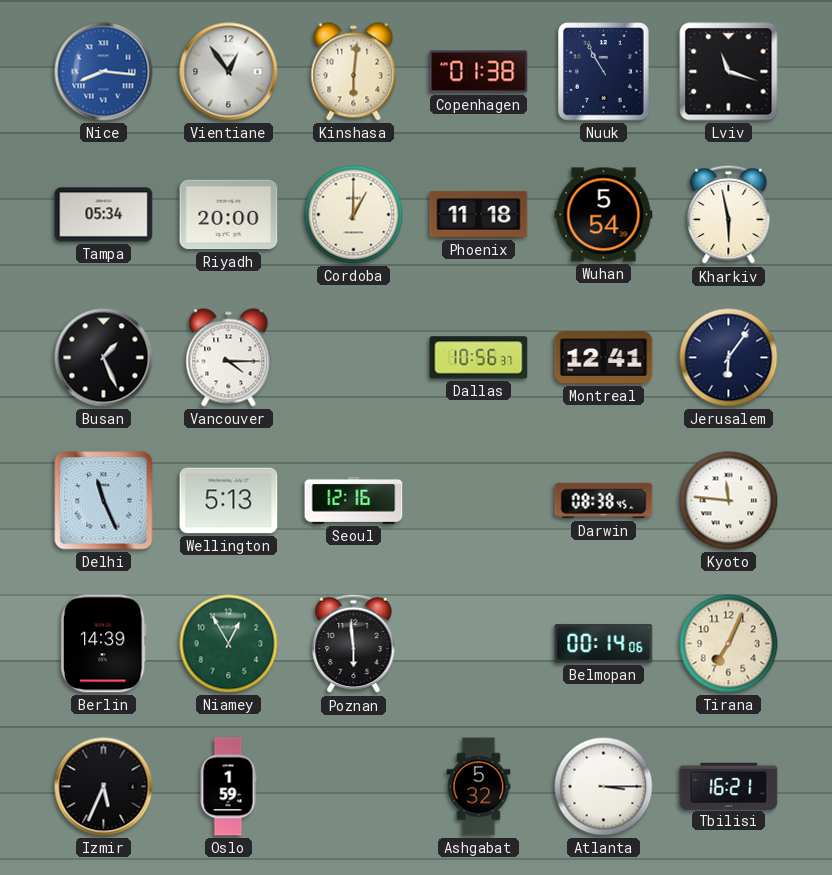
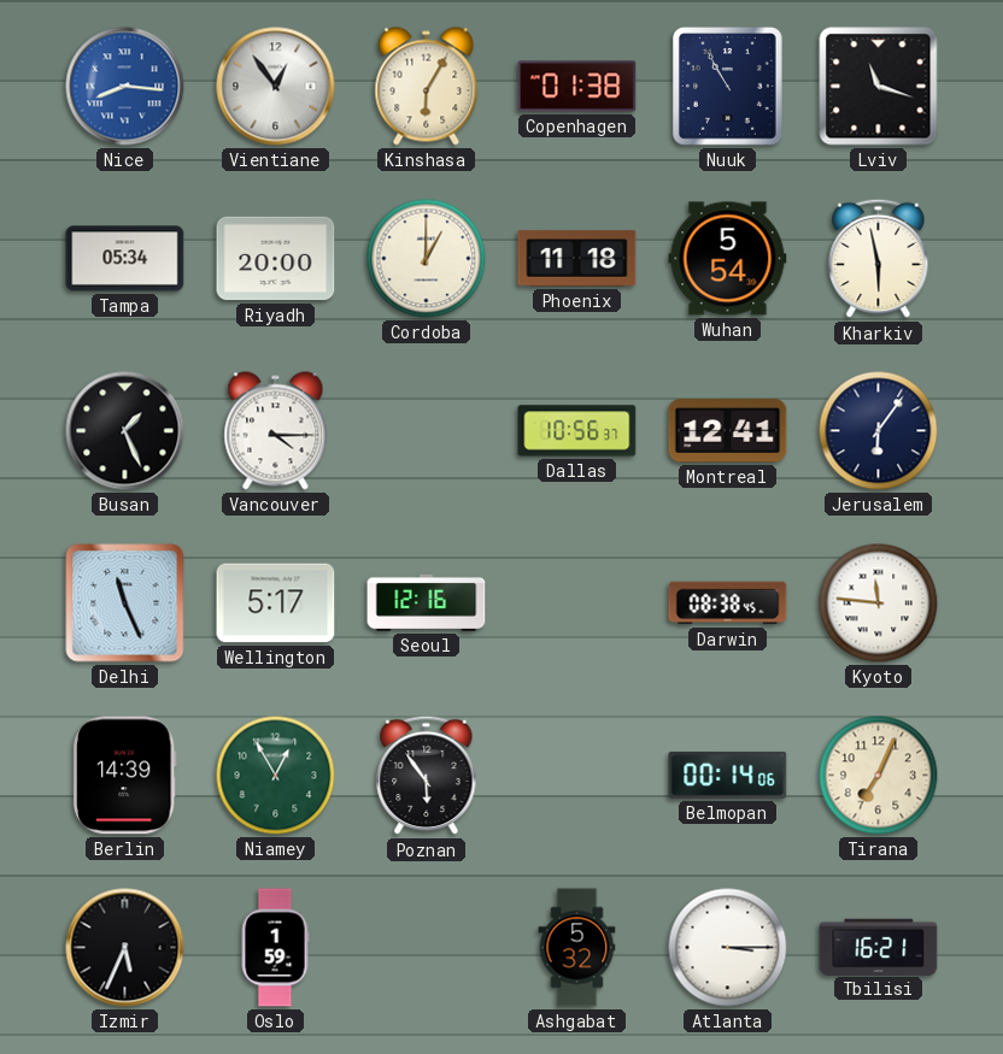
Kinshasa: 6:01 -> 6:05
Wellington: 5:13 -> 5:17
Poznan: 5:59 -> 5:54
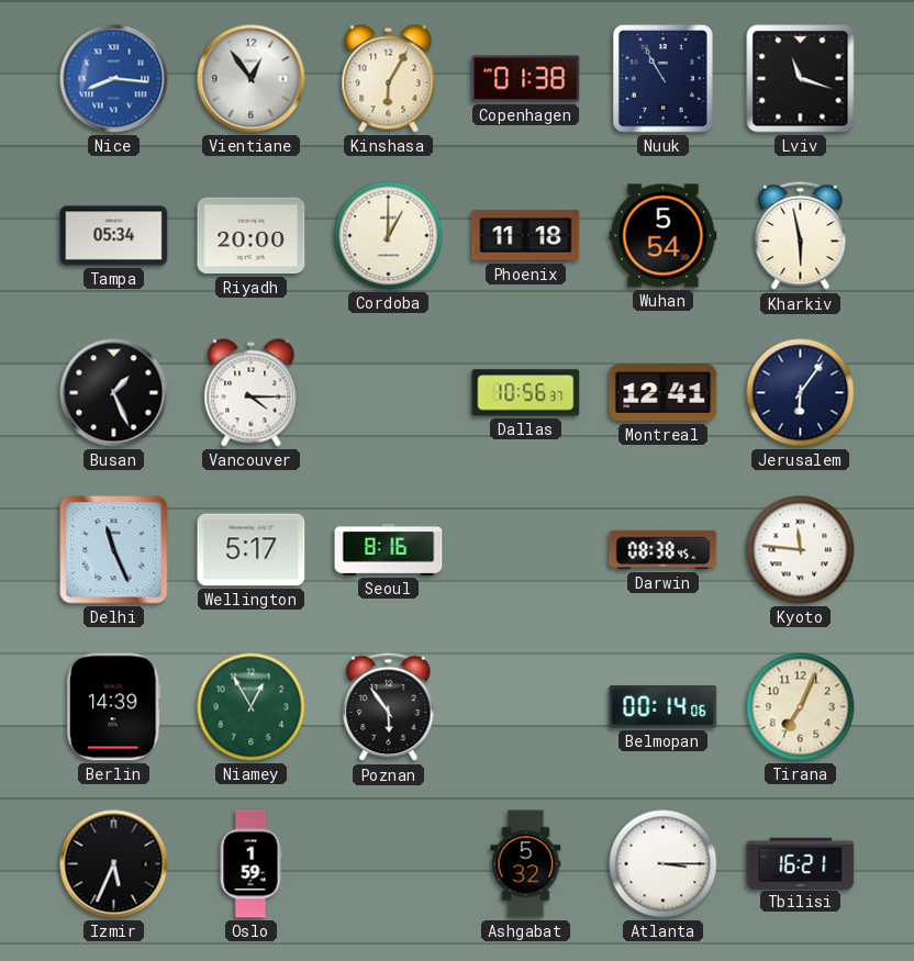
Seoul: 12:16 -> 8:16
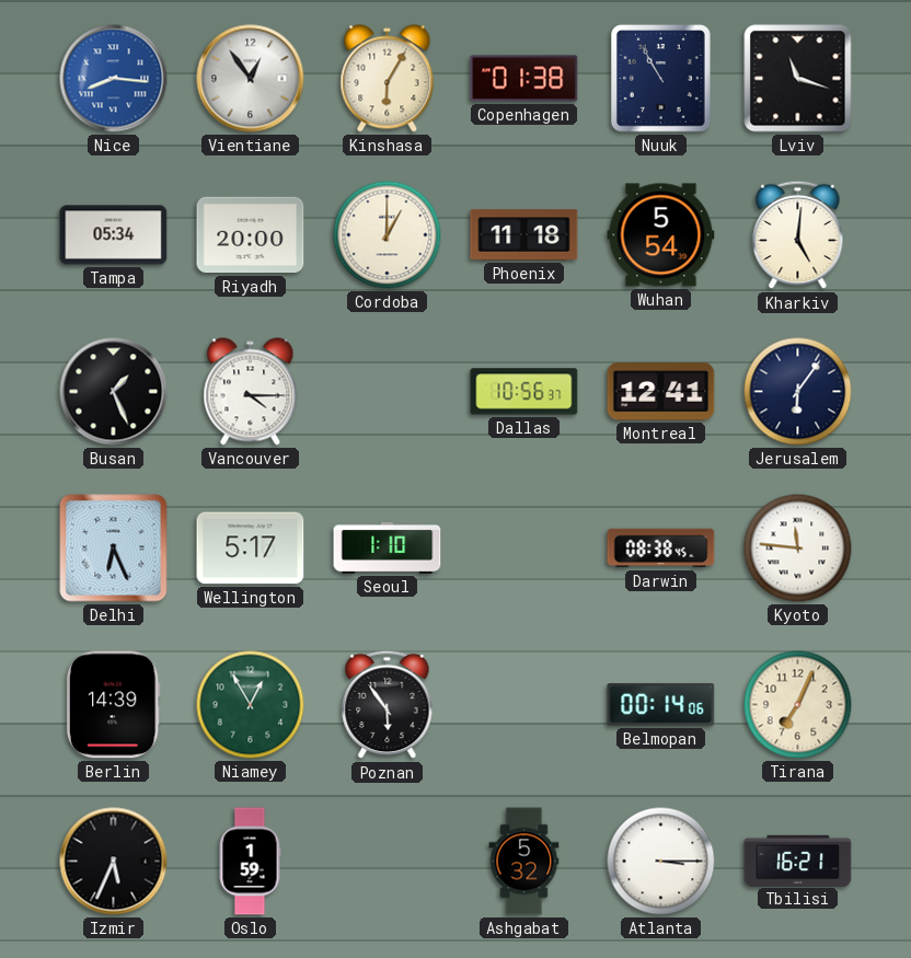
Kharkiv: 5:58 -> 5:01
Delhi: 11:26 -> 6:26
Seoul: 8:16 -> 1:10
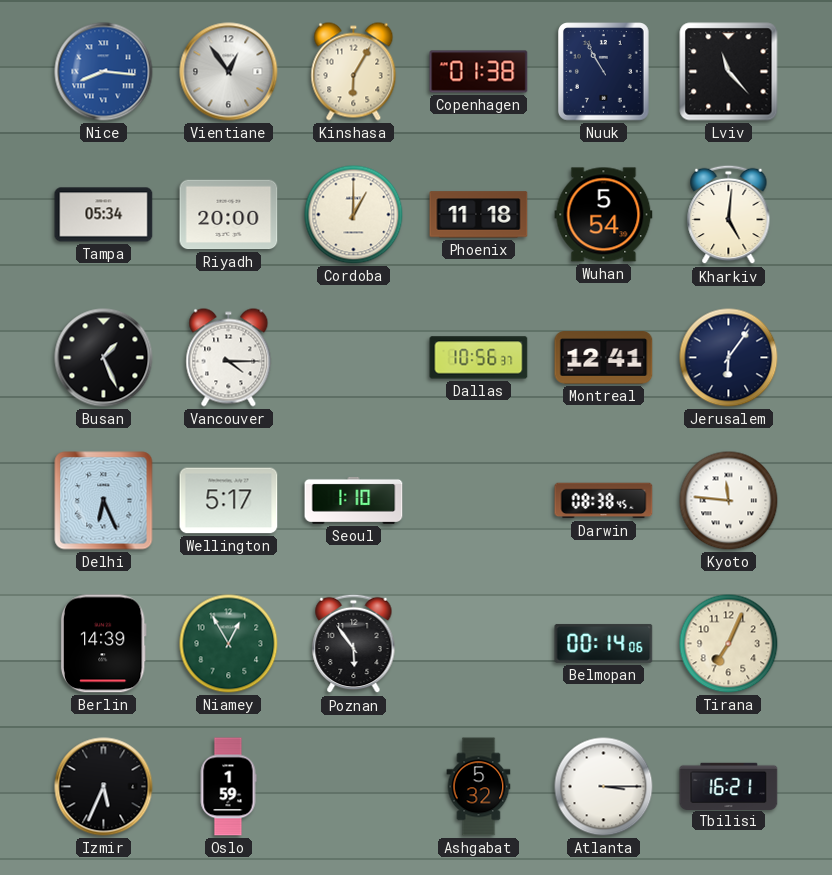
Lviv: 11:18 -> 11:23
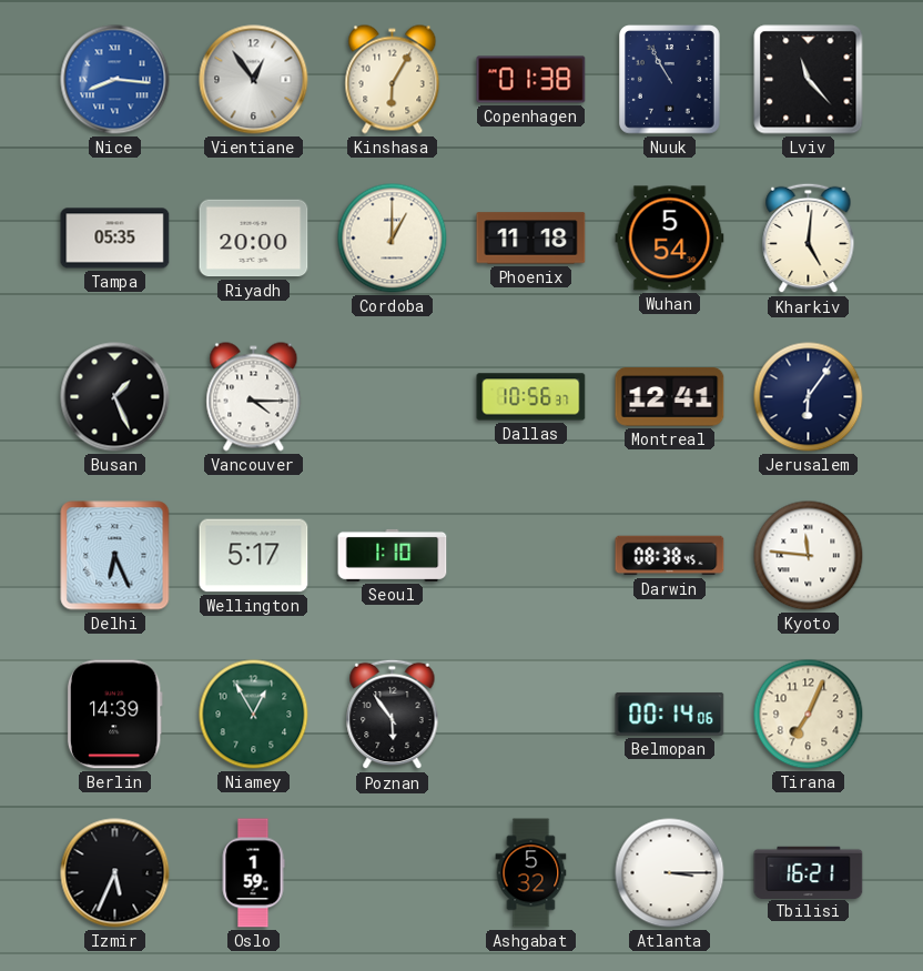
Tampa: 05:34 -> 05:35
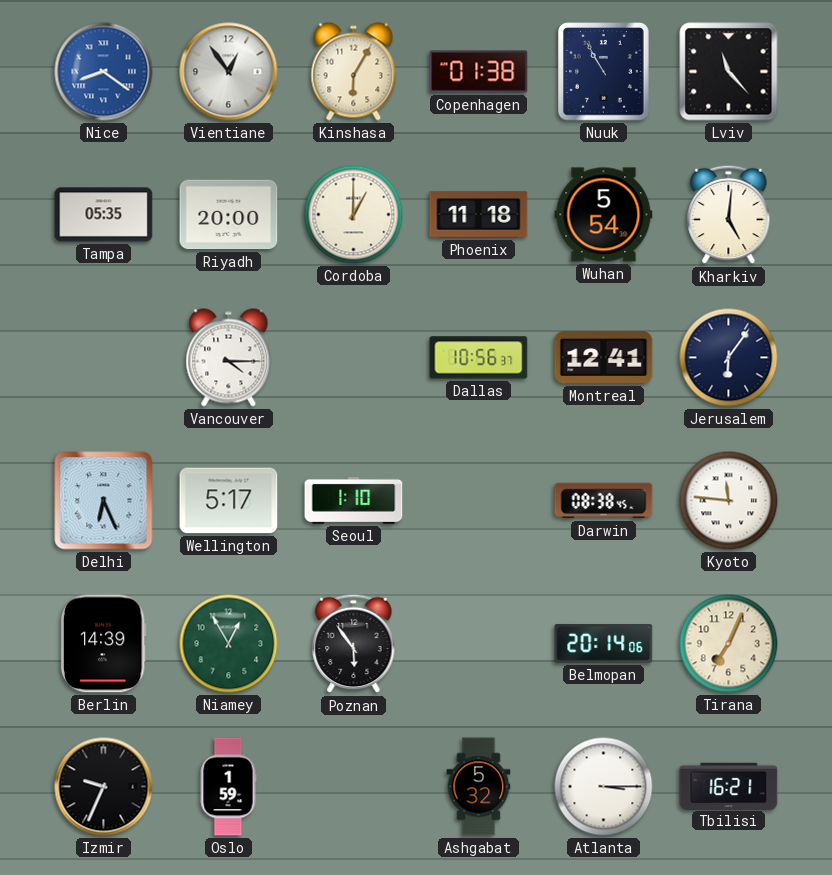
Nice: 8:16 -> 8:21
Busan: 1:26 -> none
Belmopan: 00:14 -> 20:14
Izmir: 5:34 -> 9:34
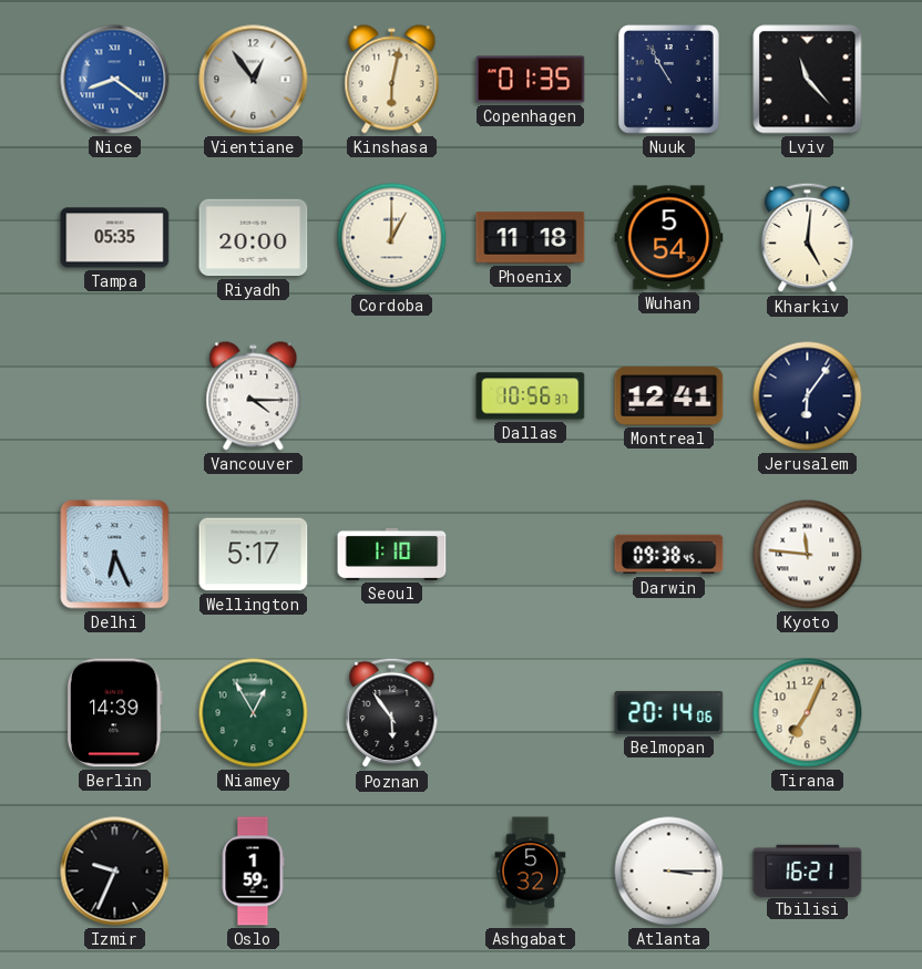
Kinshasa: 6:05 -> 6:02
Copenhagen: 01:38 -> 01:35
Darwin: 08:38 -> 09:38
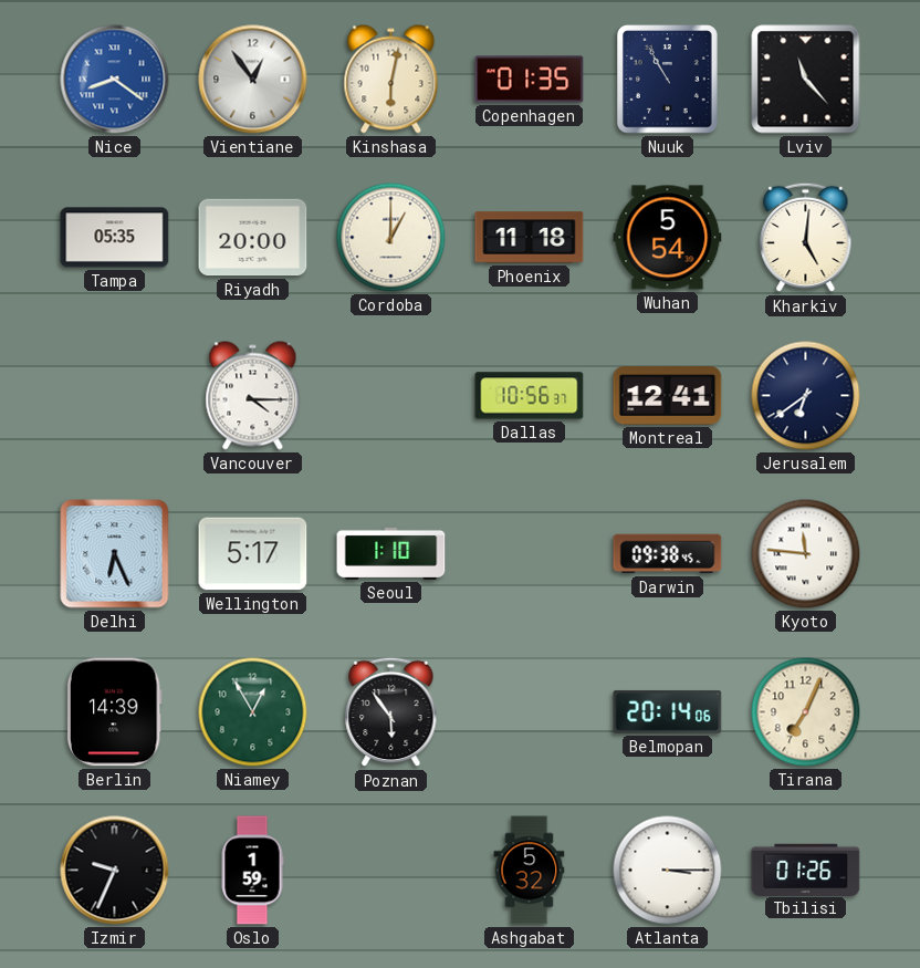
Jerusalem: 6:06 -> 6:39
Tbilisi: 16:21 -> 01:26
